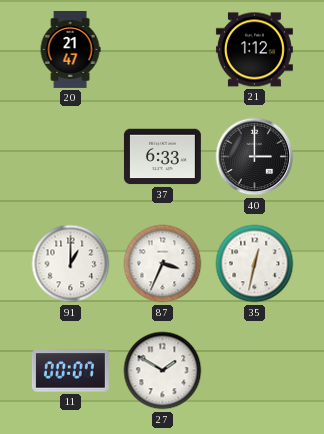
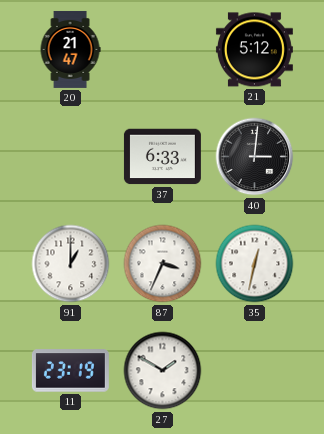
21: 1:12 -> 5:12
40: 3:00 -> 3:01
11: 00:07 -> 23:19
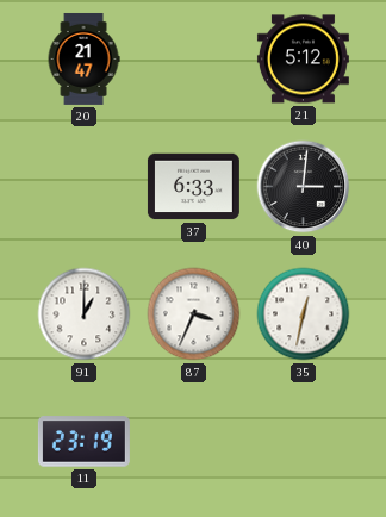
27: 1:50 -> none
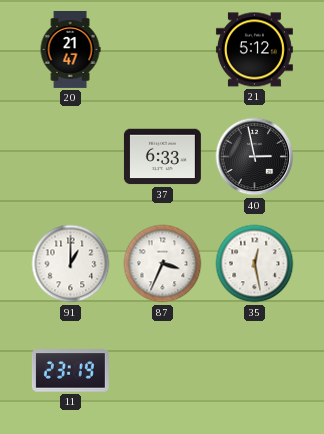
40: 3:01 -> 2:58
35: 12:32 -> 12:28
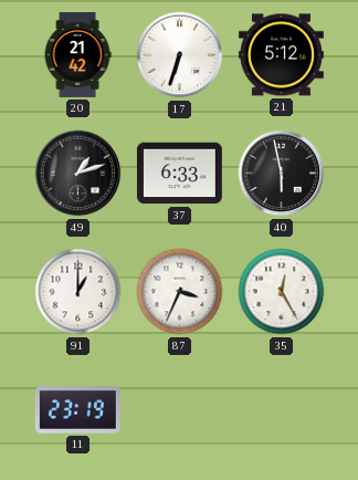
20: 21:47 -> 21:42
17: none -> 6:33
49: none -> 1:12
40: 2:58 -> 5:58
35: 12:28 -> 12:25
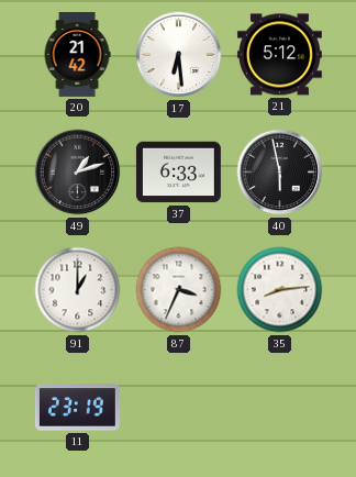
17: 6:33 -> 6:29
35: 12:25 -> 8:14
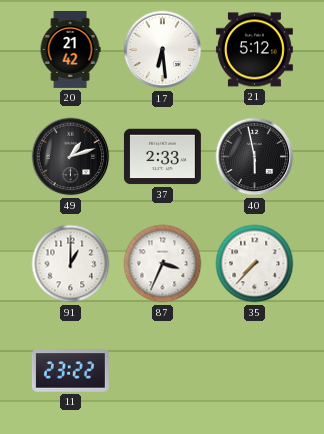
37: 6:33 -> 2:33
35: 8:14 -> 7:37
11: 23:19 -> 23:22
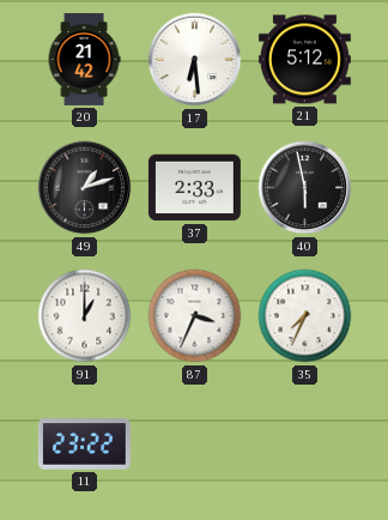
35: 7:37 -> 7:34
